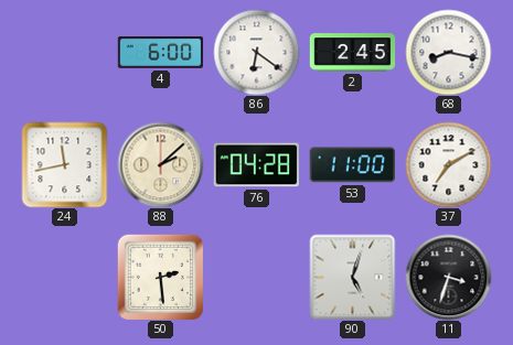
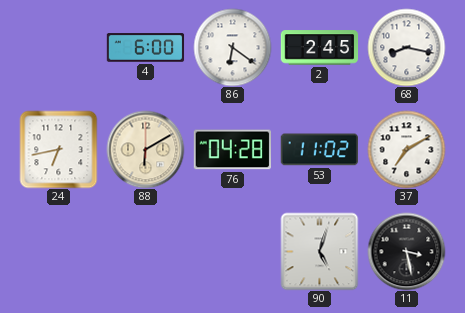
24: 11:43 -> 6:43
88: 2:08 -> 6:10
53: 11:00 -> 11:02
50: 2:29 -> none
11: 3:33 -> 3:28
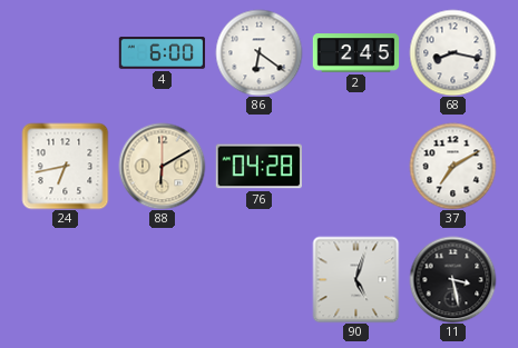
53: 11:02 -> none
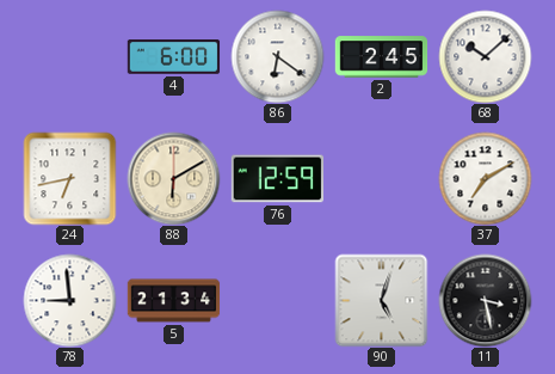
68: 8:17 -> 10:08
76: 04:28 -> 12:59
78: none -> 8:59
5: none -> 21:34
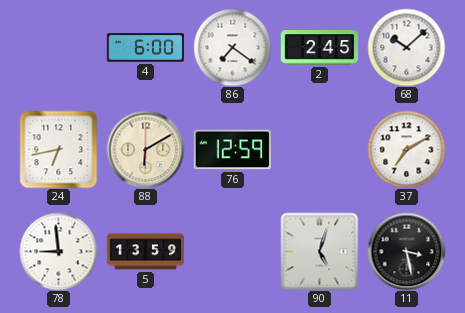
86: 6:21 -> 7:21
5: 21:34 -> 13:59
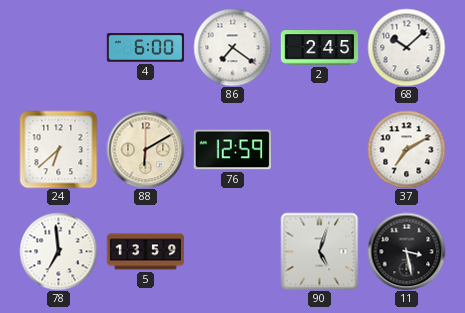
24: 6:43 -> 6:38
78: 8:59 -> 6:59
